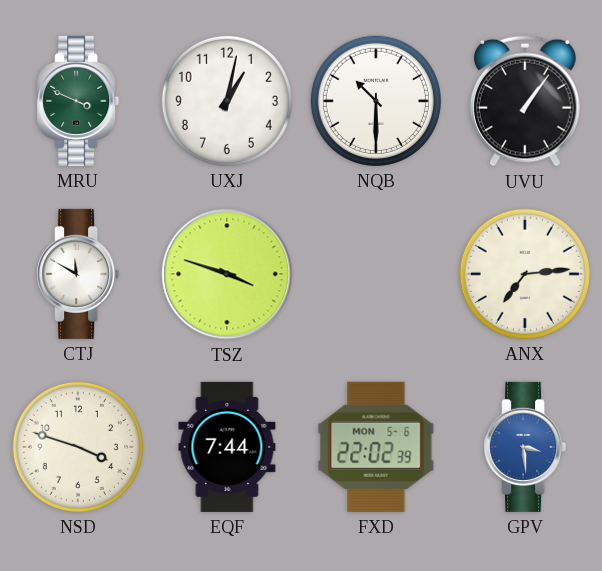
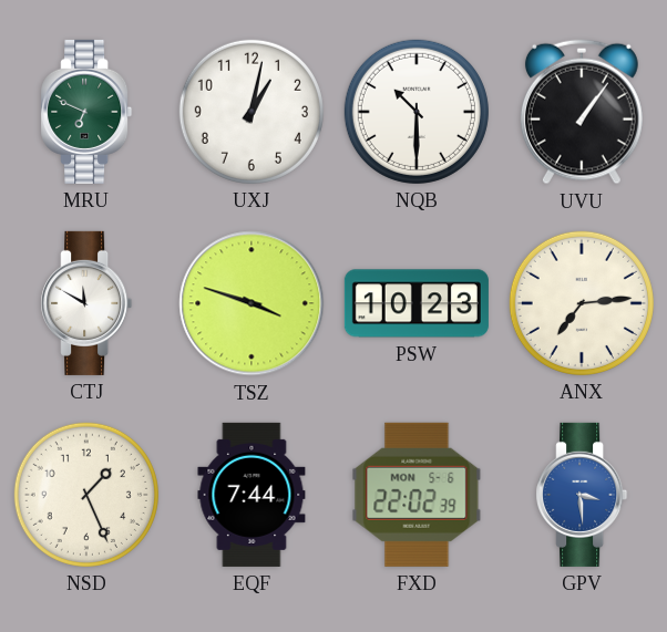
MRU: 3:49 -> 6:49
PSW: none -> 10:23
NSD: 3:48 -> 1:26
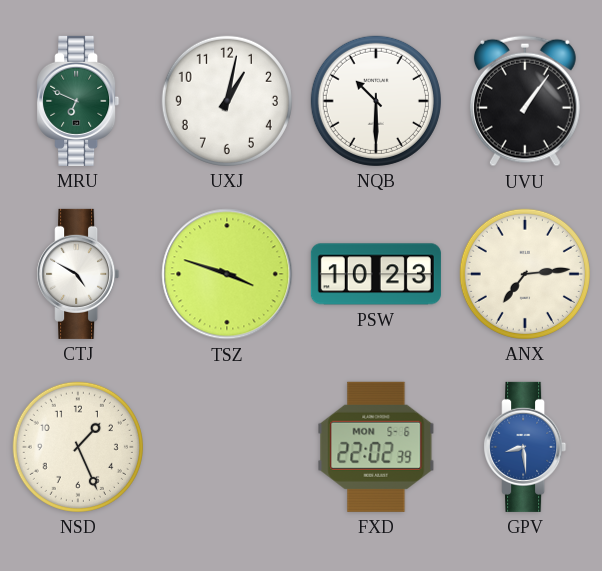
CTJ: 11:50 -> 4:50
EQF: 7:44 -> none
GPV: 3:29 -> 8:29
